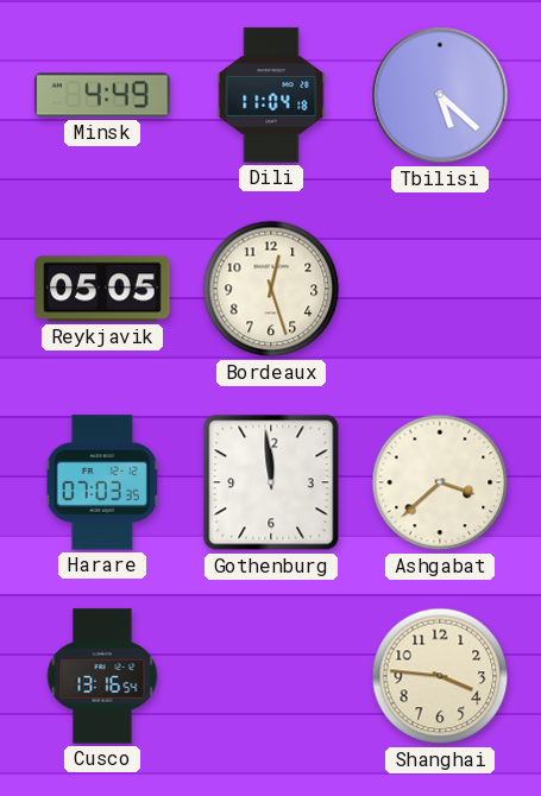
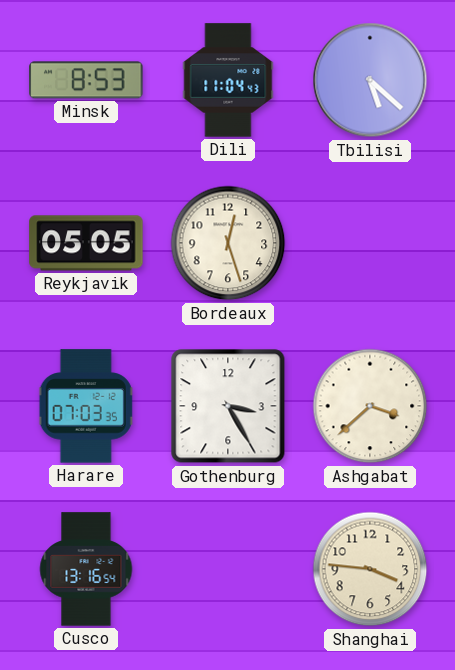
Minsk: 4:49 -> 8:53
Dili: 11:04:18 -> 11:04:43
Gothenburg: 11:59 -> 3:25
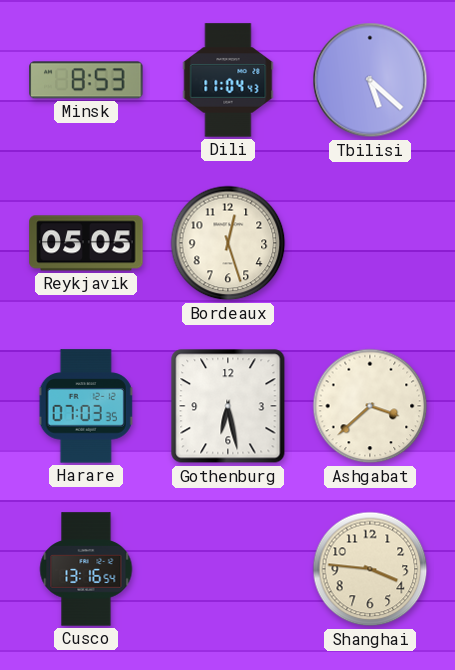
Gothenburg: 3:25 -> 6:28
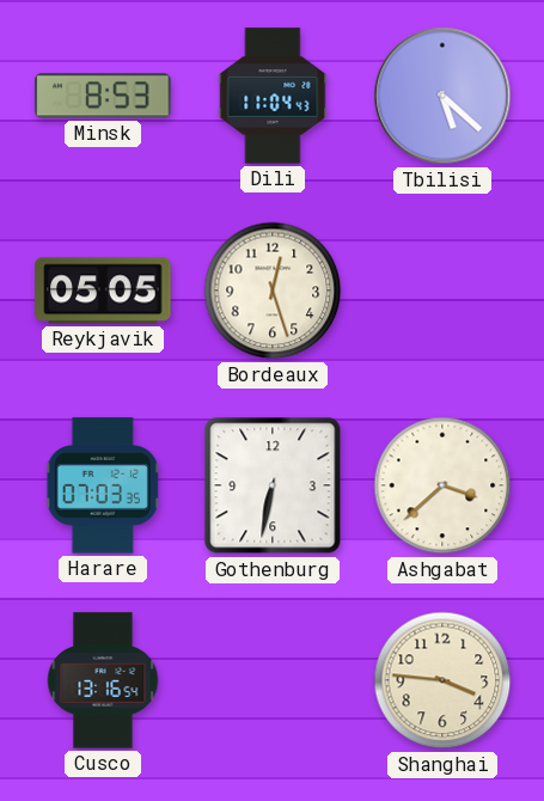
Gothenburg: 6:28 -> 6:32
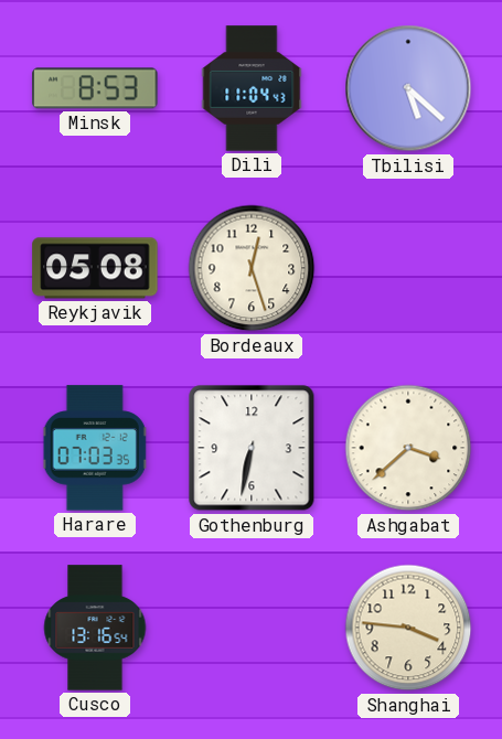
Reykjavik: 05:05 -> 05:08
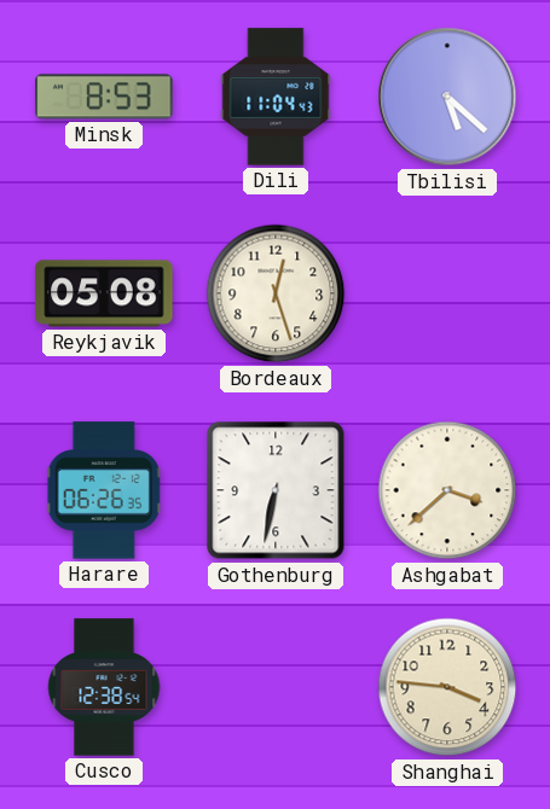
Harare: 07:03 -> 06:26
Cusco: 13:16 -> 12:38
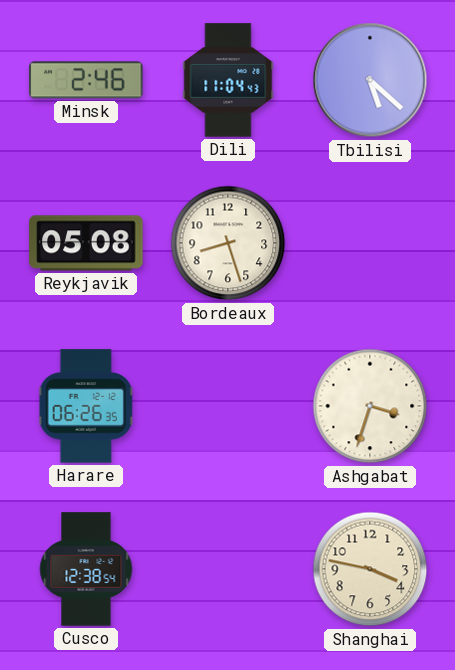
Minsk: 8:53 -> 2:46
Bordeaux: 12:27 -> 8:27
Gothenburg: 6:32 -> none
Ashgabat: 3:38 -> 3:33
Shanghai: 3:46 -> 3:47
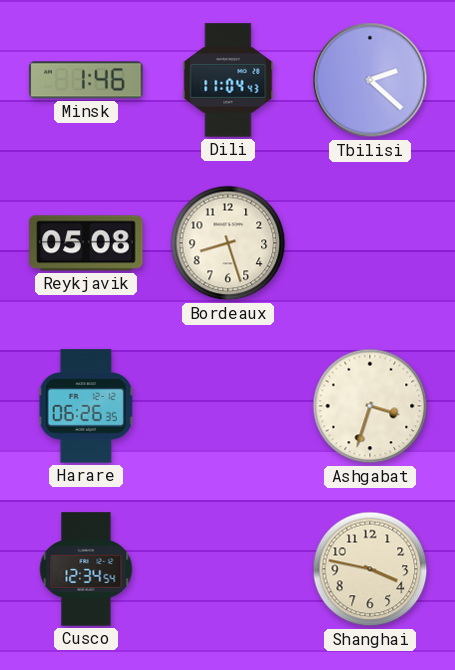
Minsk: 2:46 -> 1:46
Tbilisi: 5:22 -> 2:22
Cusco: 12:38 -> 12:34
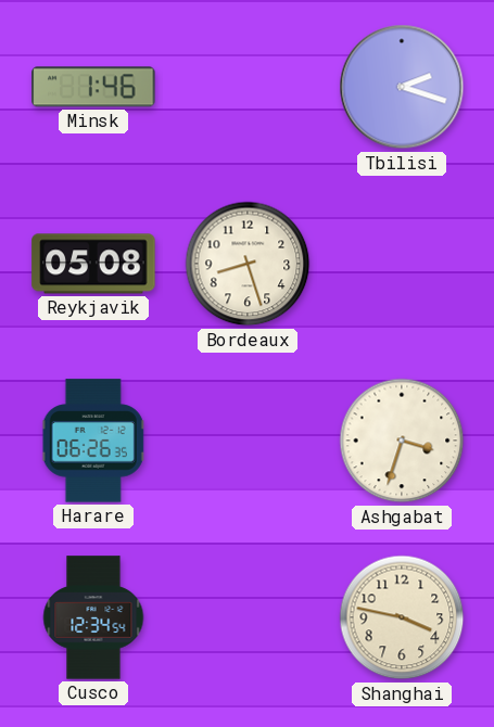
Dili: 11:04 -> none
Tbilisi: 2:22 -> 2:18
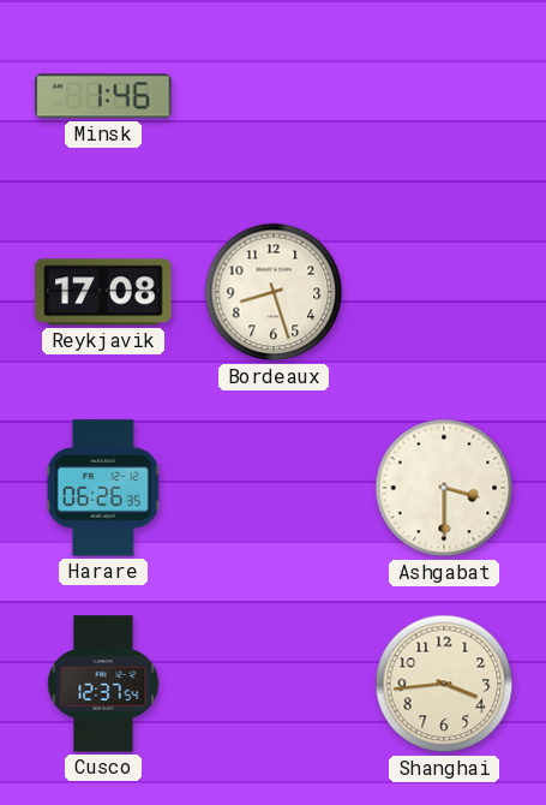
Tbilisi: 2:18 -> none
Reykjavik: 05:08 -> 17:08
Ashgabat: 3:33 -> 3:30
Cusco: 12:34 -> 12:37
Shanghai: 3:47 -> 3:44
